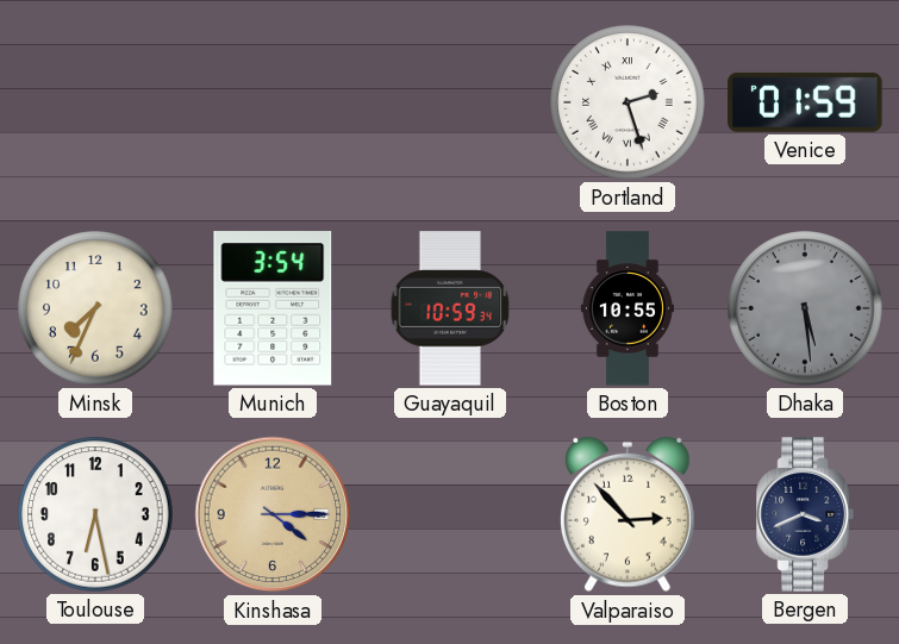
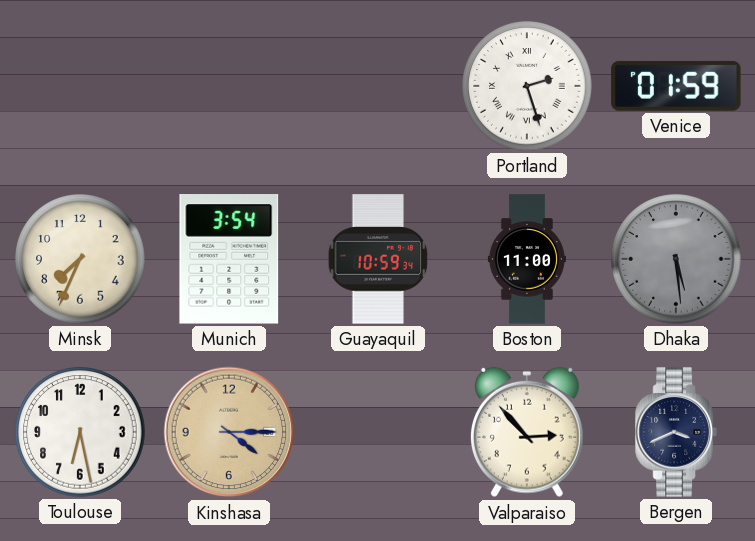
Boston: 10:55 -> 11:00
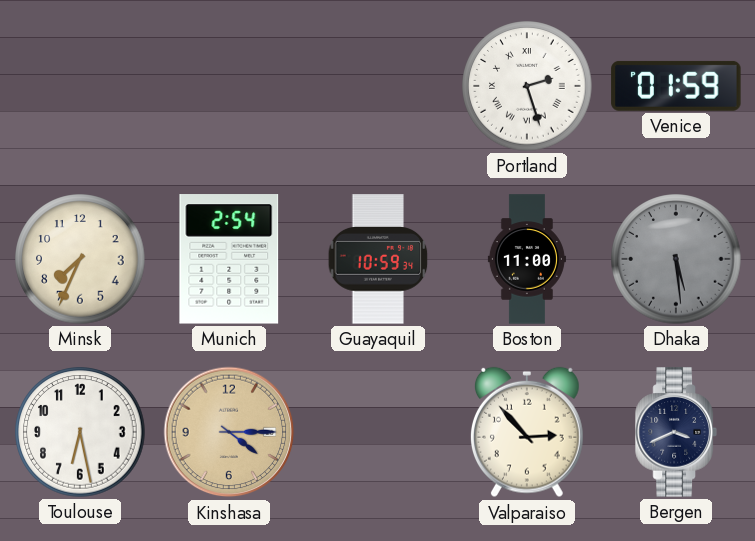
Munich: 3:54 -> 2:54
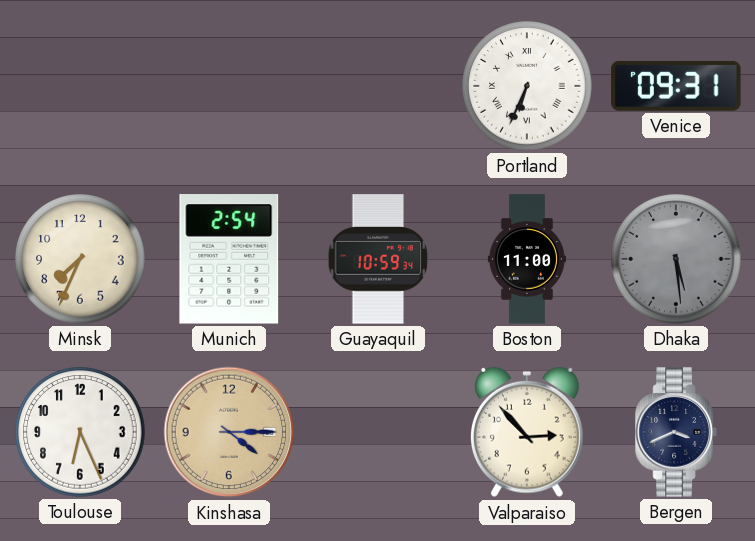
Portland: 2:27 -> 6:34
Venice: 01:59 -> 09:31
Toulouse: 6:28 -> 6:26
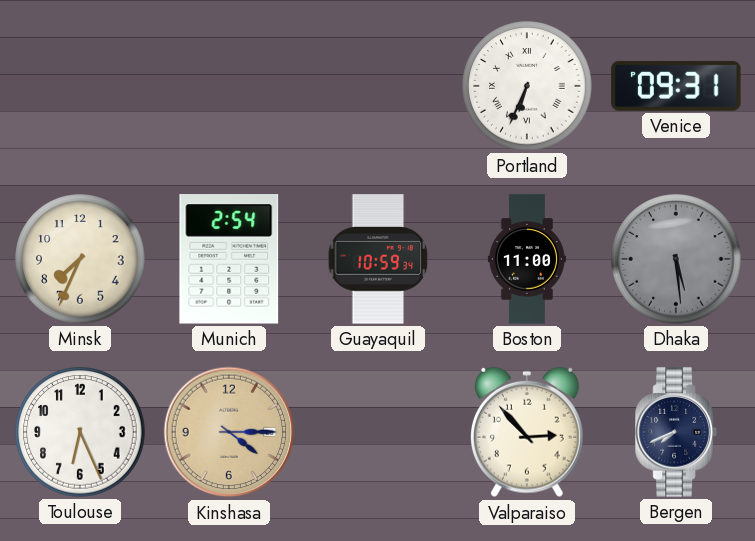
Bergen: 3:41 -> 7:41
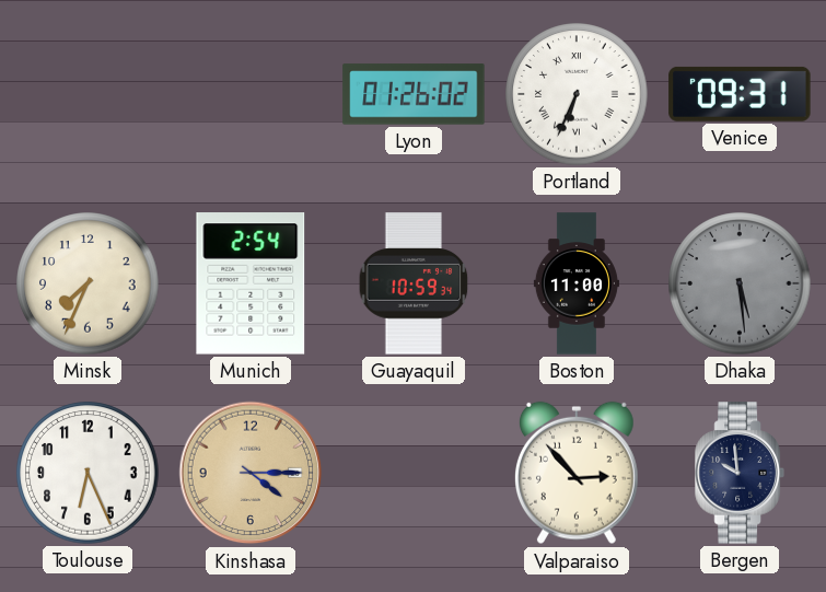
Lyon: none -> 01:26
Bergen: 7:41 -> 9:59
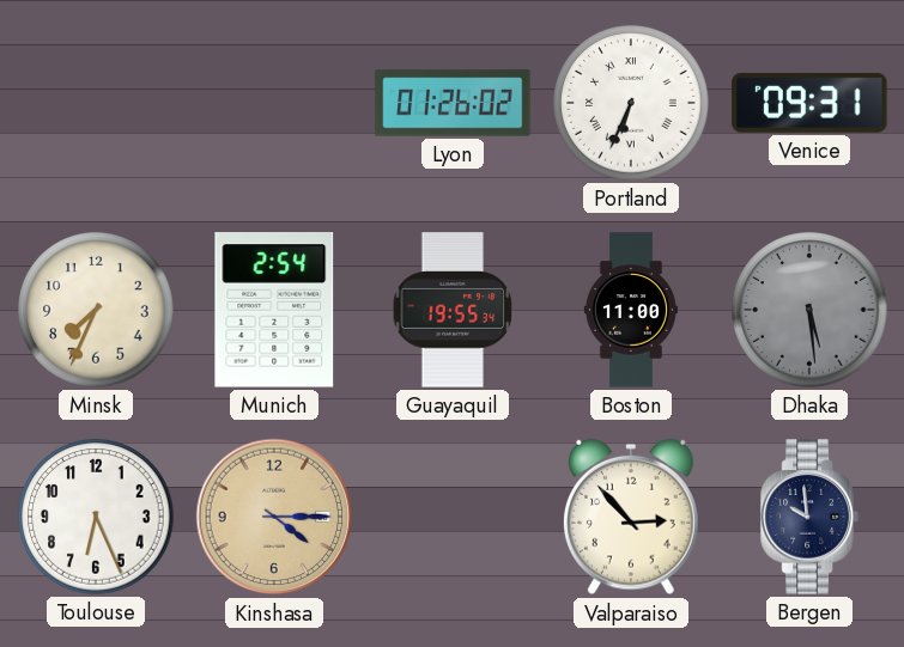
Guayaquil: 10:59 -> 19:55
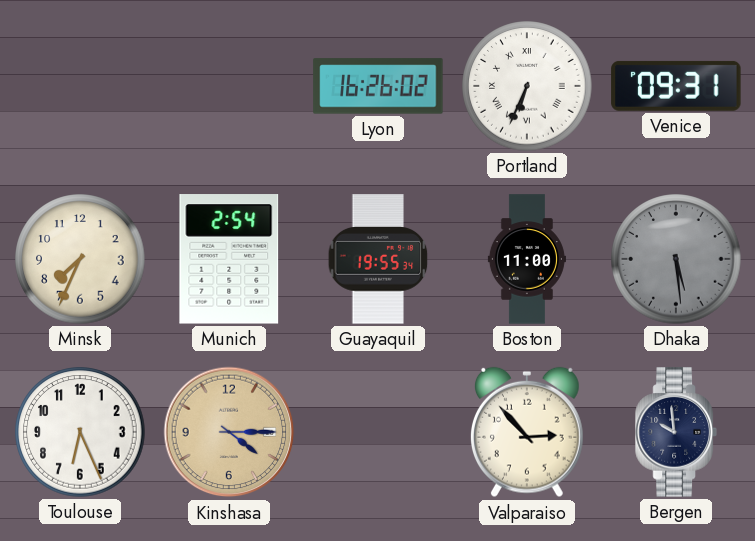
Lyon: 01:26 -> 16:26
